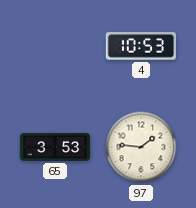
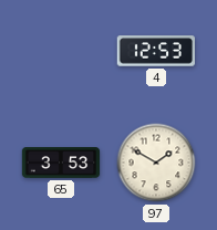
4: 10:53 -> 12:53
97: 1:46 -> 1:50
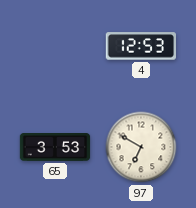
97: 1:50 -> 6:50
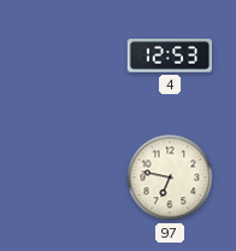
65: 3:53 -> none
97: 6:50 -> 6:47
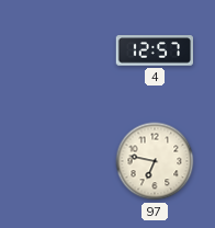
4: 12:53 -> 12:57
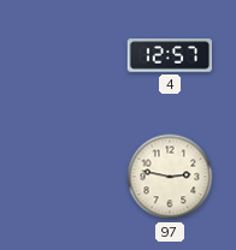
97: 6:47 -> 2:47
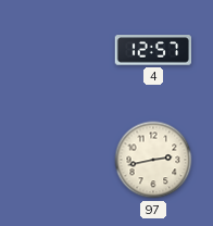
97: 2:47 -> 2:43
